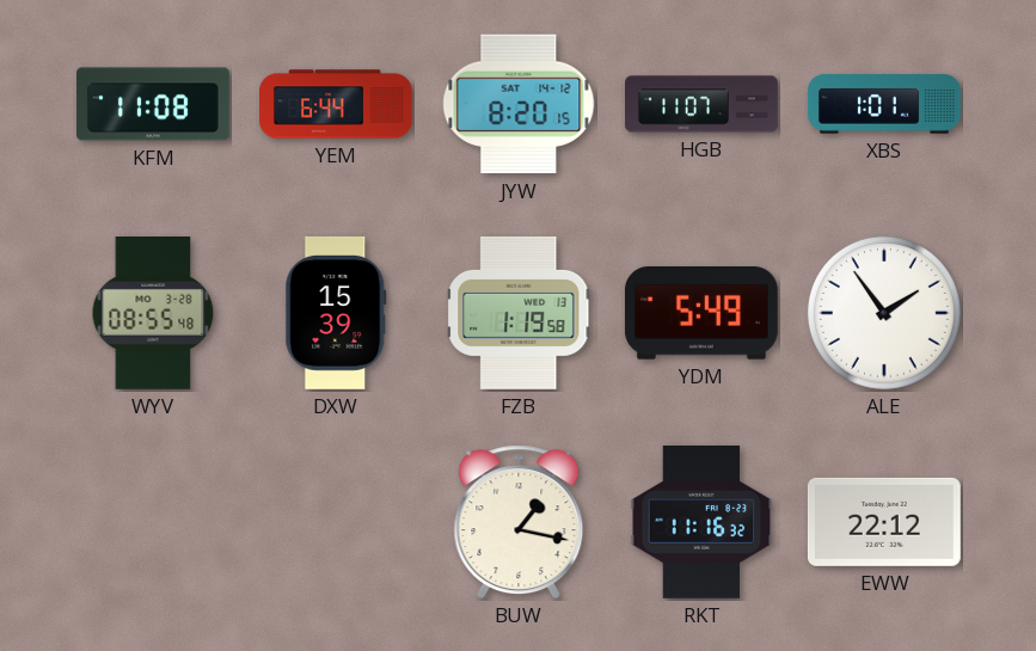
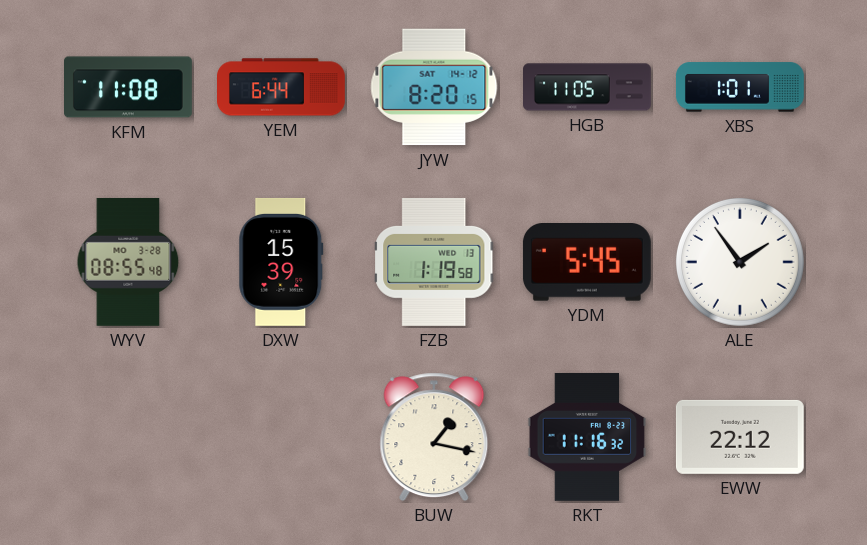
HGB: 11:07 -> 11:05
YDM: 5:49 -> 5:45
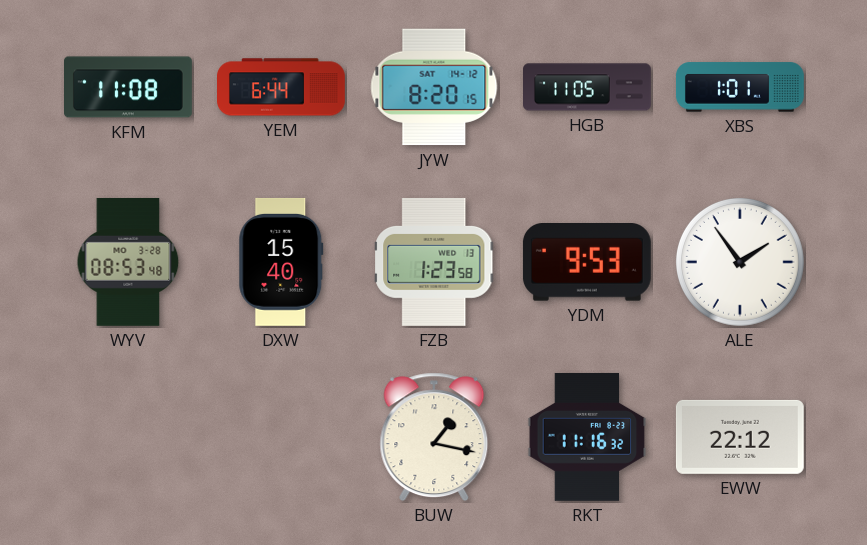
WYV: 08:55 -> 08:53
DXW: 15:39 -> 15:40
FZB: 1:19 -> 1:23
YDM: 5:45 -> 9:53
